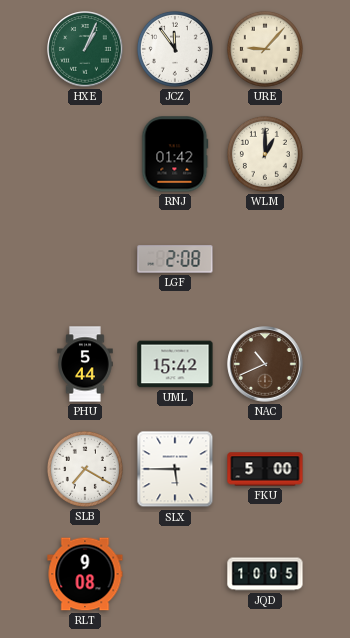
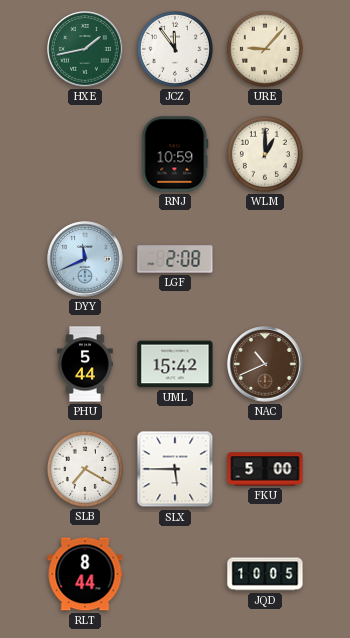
HXE: 1:04 -> 1:43
RNJ: 01:42 -> 10:59
DYY: none -> 11:41
RLT: 9:08 -> 8:44
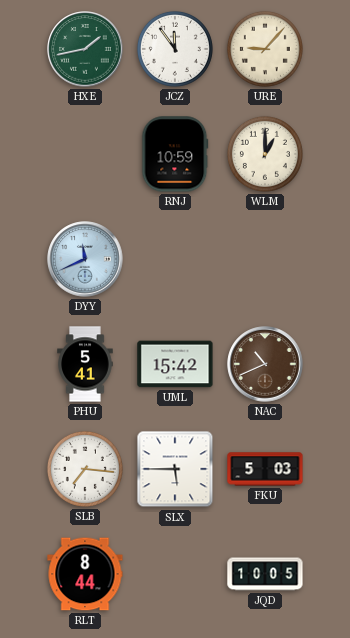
LGF: 2:08 -> none
PHU: 5:44 -> 5:41
SLB: 7:20 -> 7:16
FKU: 5:00 -> 5:03
